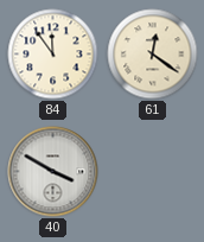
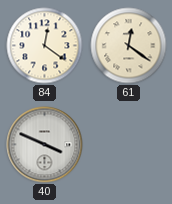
84: 11:54 -> 12:21
40: 3:50 -> 3:49
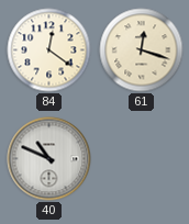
61: 12:21 -> 12:18
40: 3:49 -> 10:49
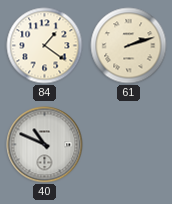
84: 12:21 -> 1:21
61: 12:18 -> 2:12
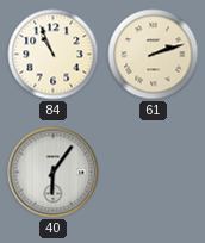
84: 1:21 -> 10:56
40: 10:49 -> 6:06
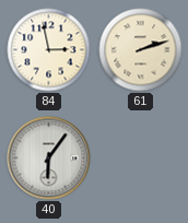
84: 10:56 -> 2:58
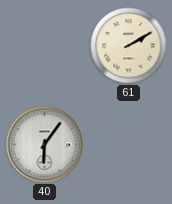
84: 2:58 -> none
61: 2:12 -> 2:10
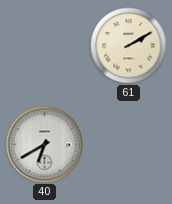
40: 6:06 -> 6:40
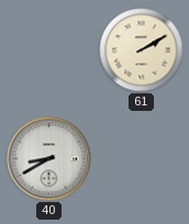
40: 6:40 -> 8:40
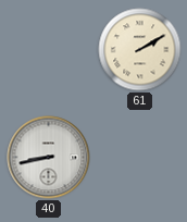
40: 8:40 -> 8:43
